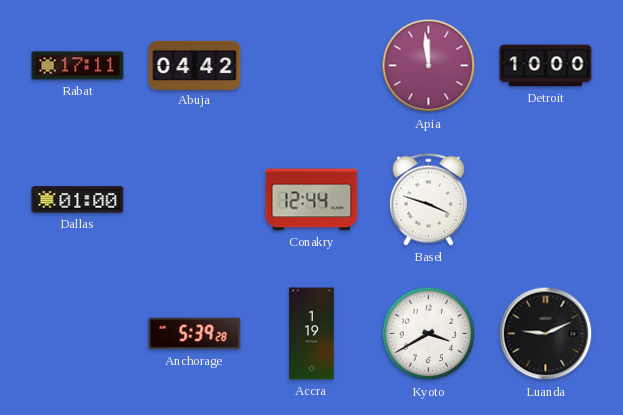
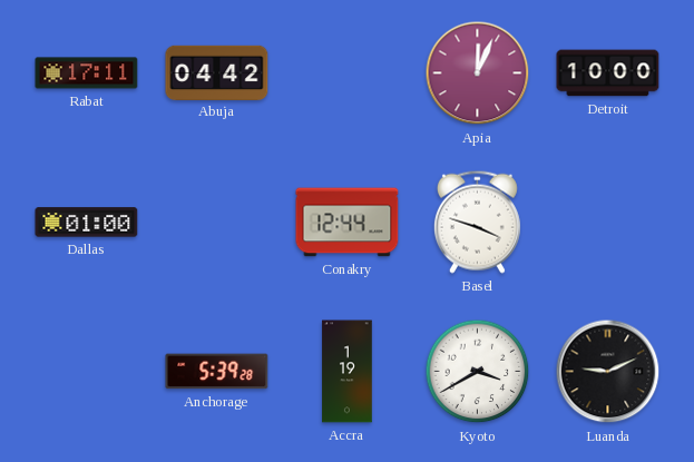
Apia: 11:59 -> 12:04
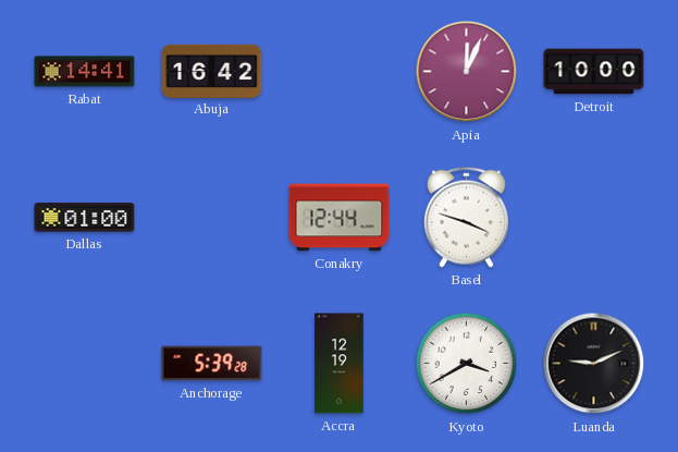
Rabat: 17:11 -> 14:41
Abuja: 04:42 -> 16:42
Accra: 1:19 -> 12:19
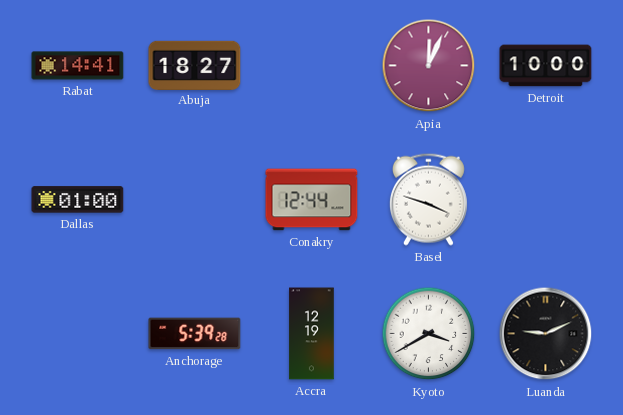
Abuja: 16:42 -> 18:27
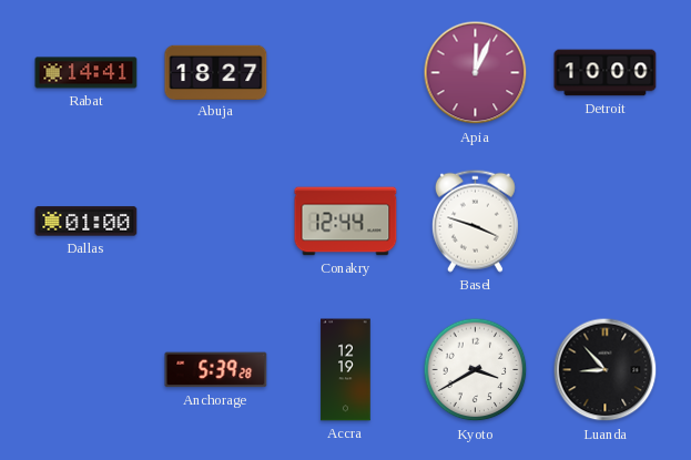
Luanda: 9:11 -> 8:53
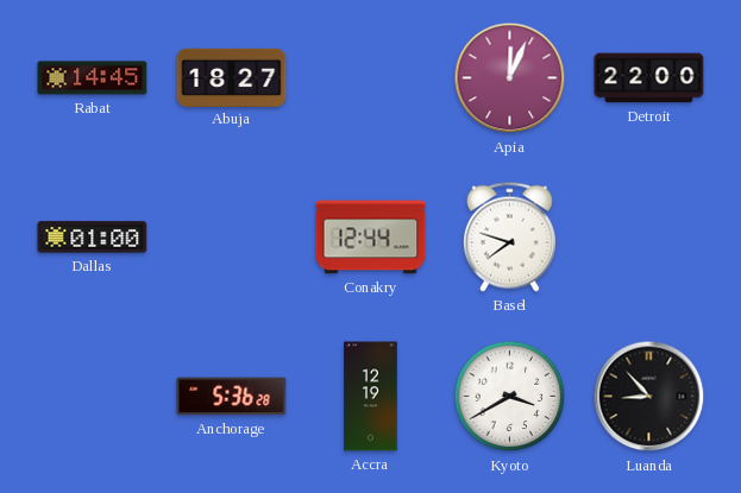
Rabat: 14:41 -> 14:45
Detroit: 10:00 -> 22:00
Basel: 3:48 -> 7:48
Anchorage: 5:39 -> 5:36
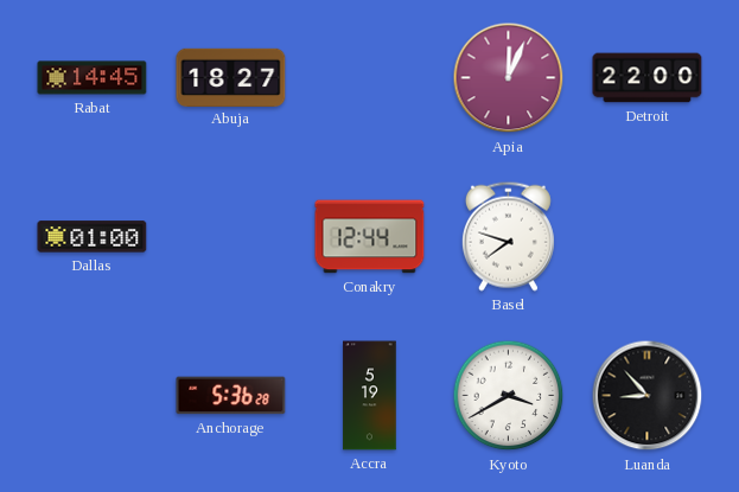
Accra: 12:19 -> 5:19
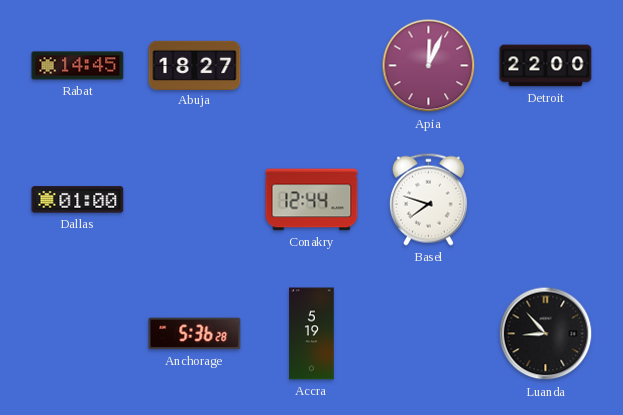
Kyoto: 3:40 -> none
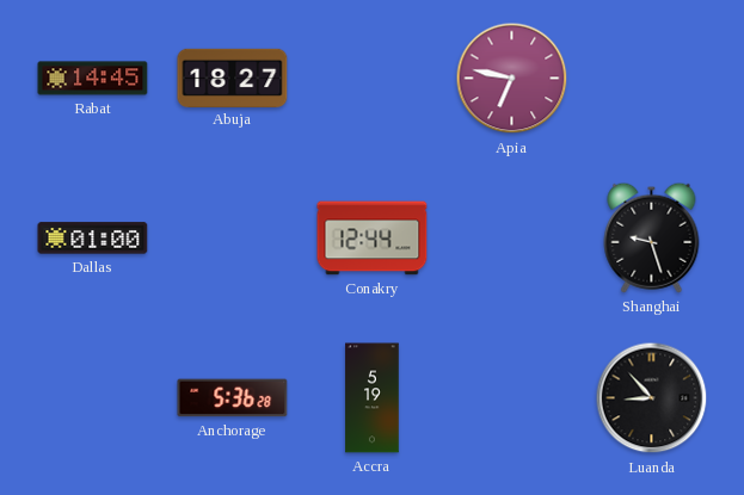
Apia: 12:04 -> 6:47
Detroit: 22:00 -> none
Basel: 7:48 -> none
Shanghai: none -> 9:27
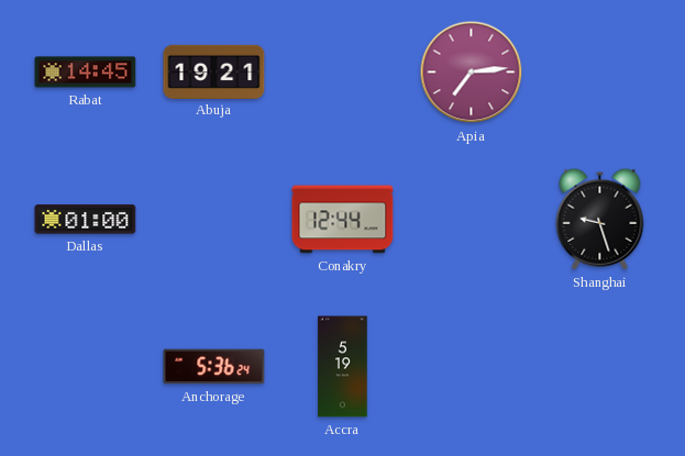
Abuja: 18:27 -> 19:21
Apia: 6:47 -> 7:14
Anchorage: 5:36:28 -> 5:36:24
Luanda: 8:53 -> none
